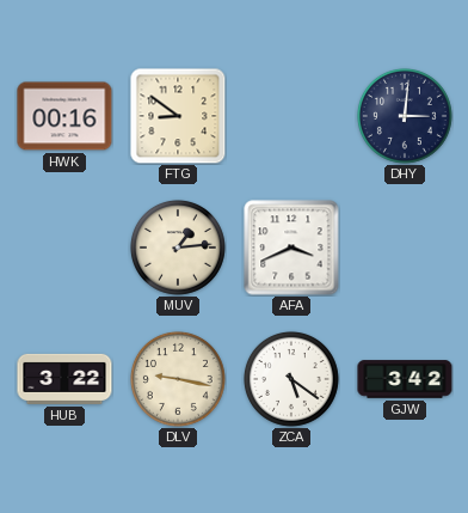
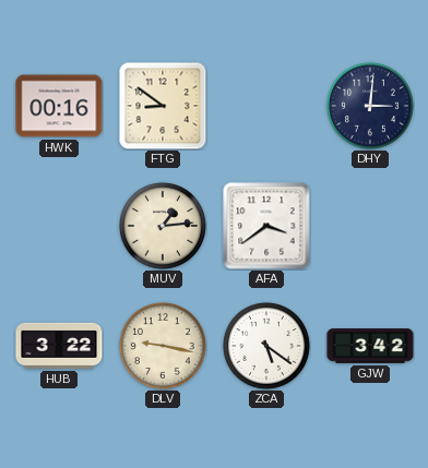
AFA: 3:41 -> 3:39
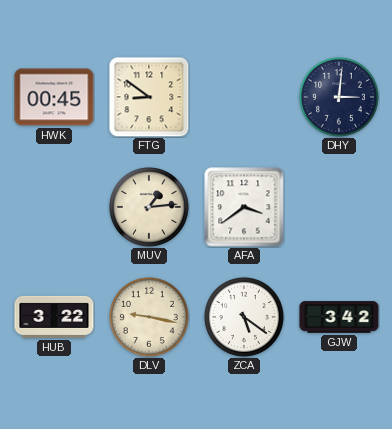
HWK: 00:16 -> 00:45
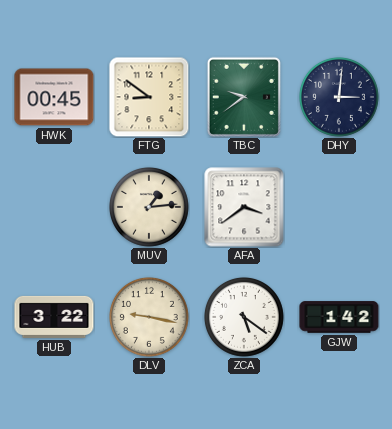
TBC: none -> 9:39
GJW: 3:42 -> 1:42
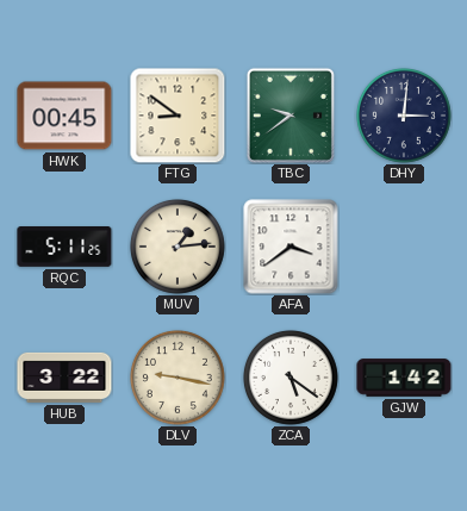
RQC: none -> 5:11
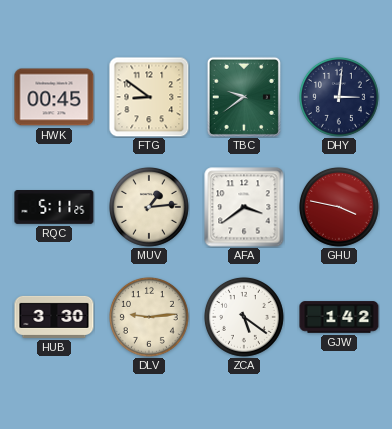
GHU: none -> 3:47
HUB: 3:22 -> 3:30
DLV: 9:17 -> 9:14
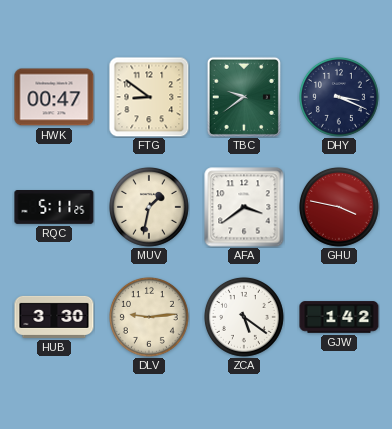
HWK: 00:45 -> 00:47
DHY: 3:01 -> 3:19
MUV: 1:14 -> 1:32
